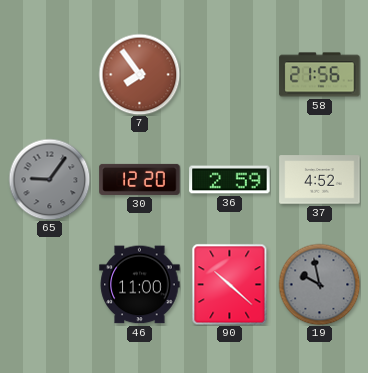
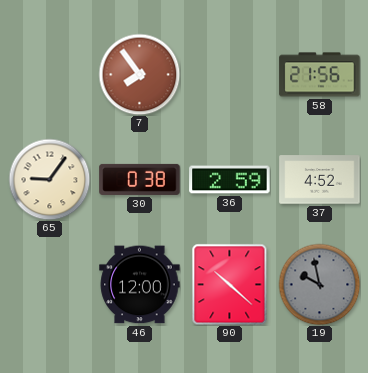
65 dial: grey -> cream
30: 12:20 -> 0:38
46: 11:00 -> 12:00
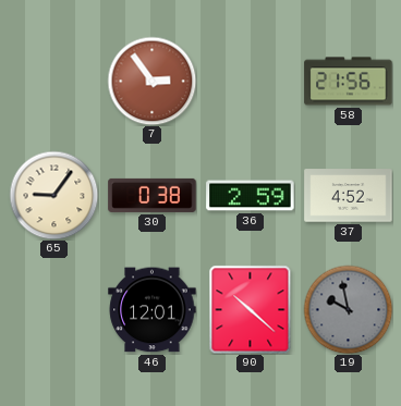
7: 7:54 -> 2:54
46: 12:00 -> 12:01
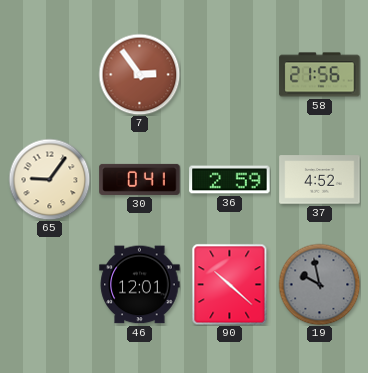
30: 0:38 -> 0:41
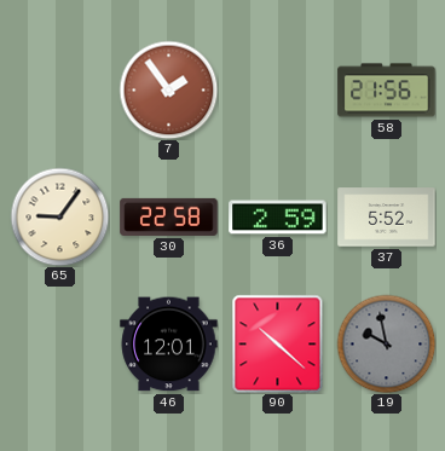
7: 2:54 -> 1:54
30: 0:41 -> 22:58
37: 4:52 -> 5:52
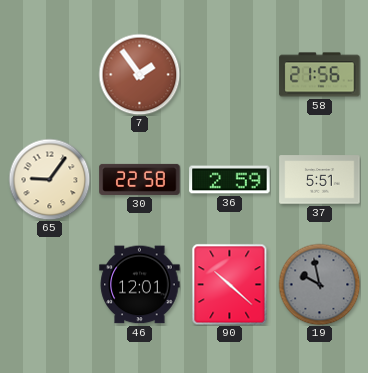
37: 5:52 -> 5:51
